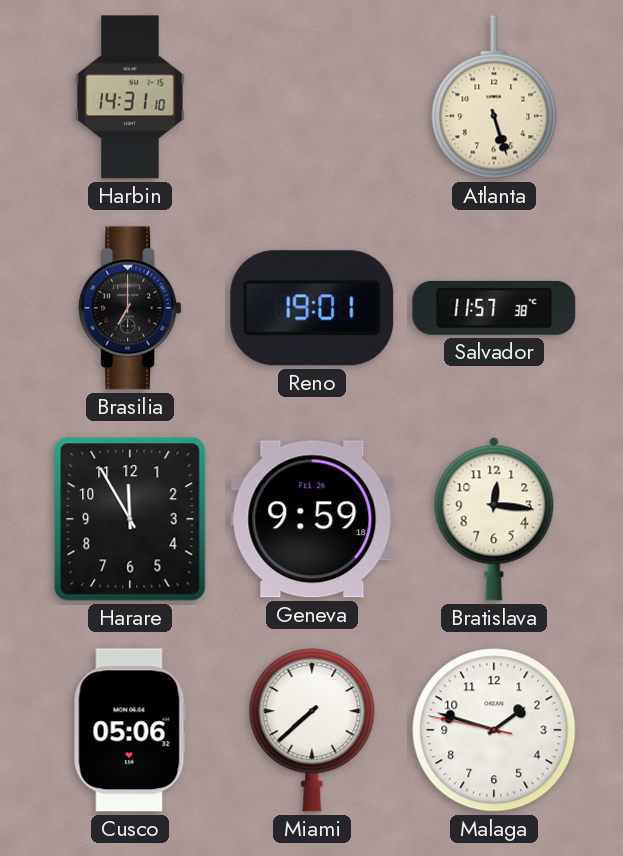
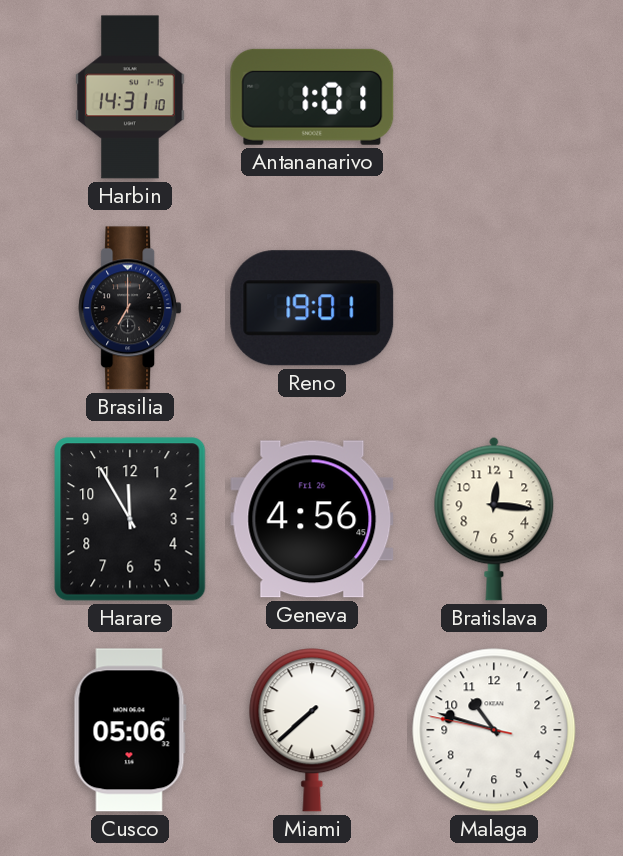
Antananarivo: none -> 1:01
Atlanta: 5:27 -> none
Salvador: 11:57 -> none
Geneva: 9:59 -> 4:56
Malaga: 1:47 -> 10:47
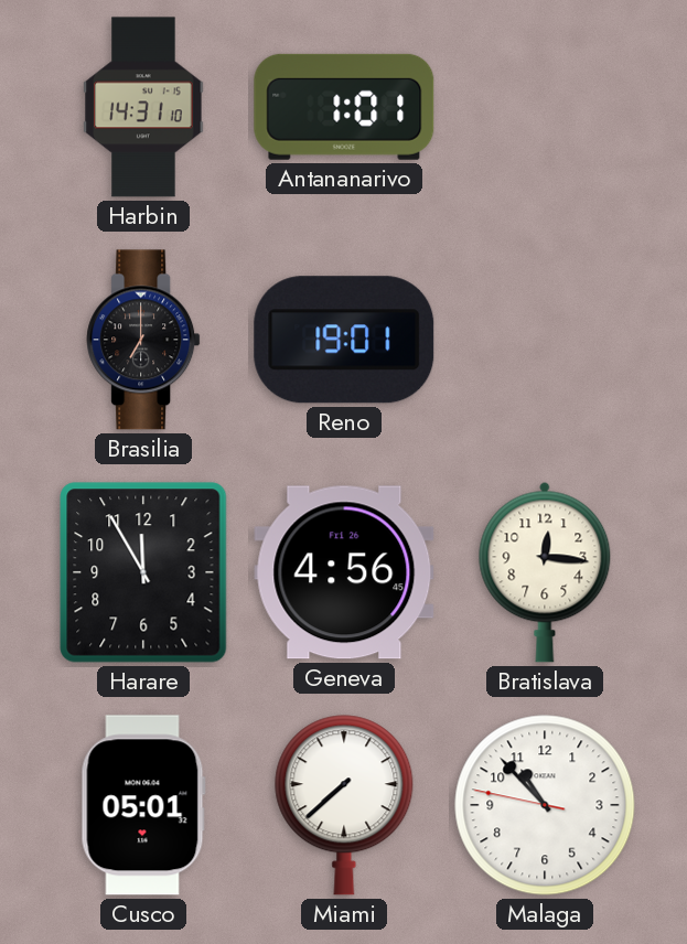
Cusco: 05:06 -> 05:01
Malaga: 10:47 -> 10:52
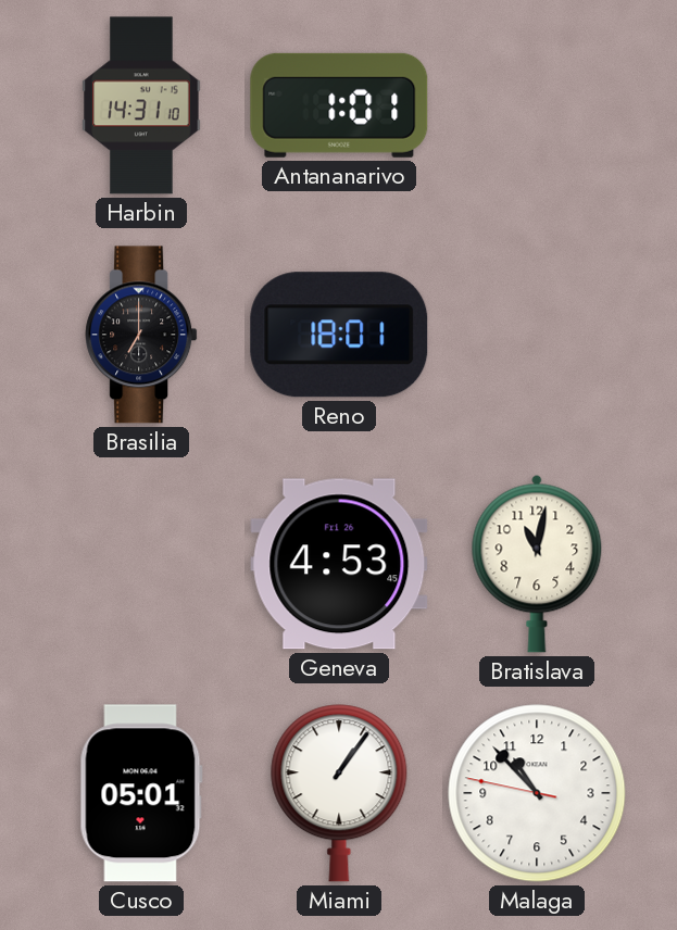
Reno: 19:01 -> 18:01
Harare: 11:55 -> none
Geneva: 4:56 -> 4:53
Bratislava: 12:16 -> 11:02
Miami: 7:38 -> 1:06
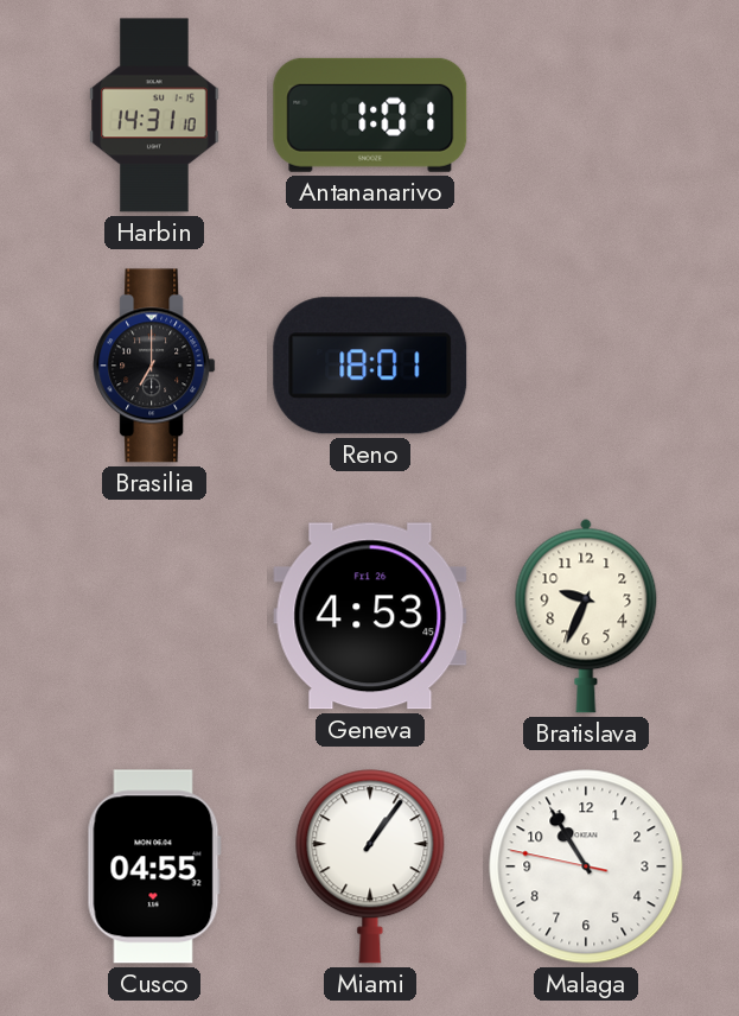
Bratislava: 11:02 -> 9:34
Cusco: 05:01 -> 04:55
Malaga: 10:52 -> 10:54
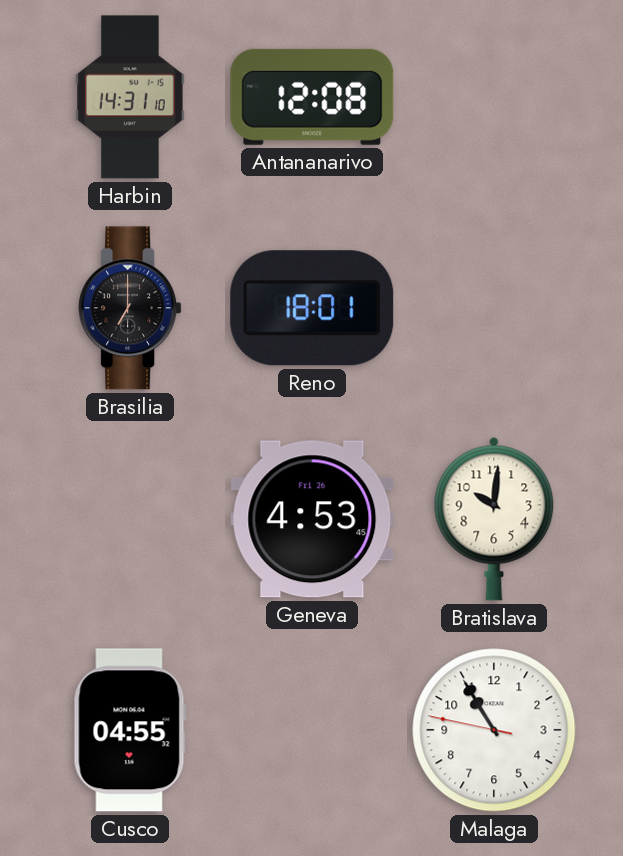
Antananarivo: 1:01 -> 12:08
Bratislava: 9:34 -> 10:01
Miami: 1:06 -> none
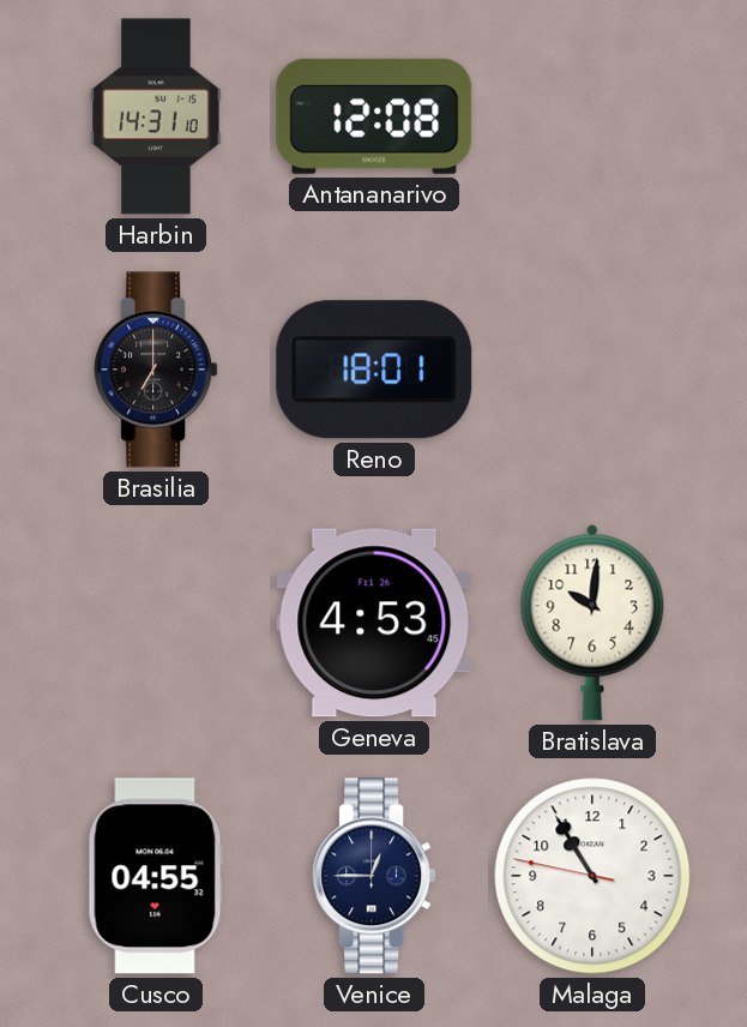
Venice: none -> 12:45
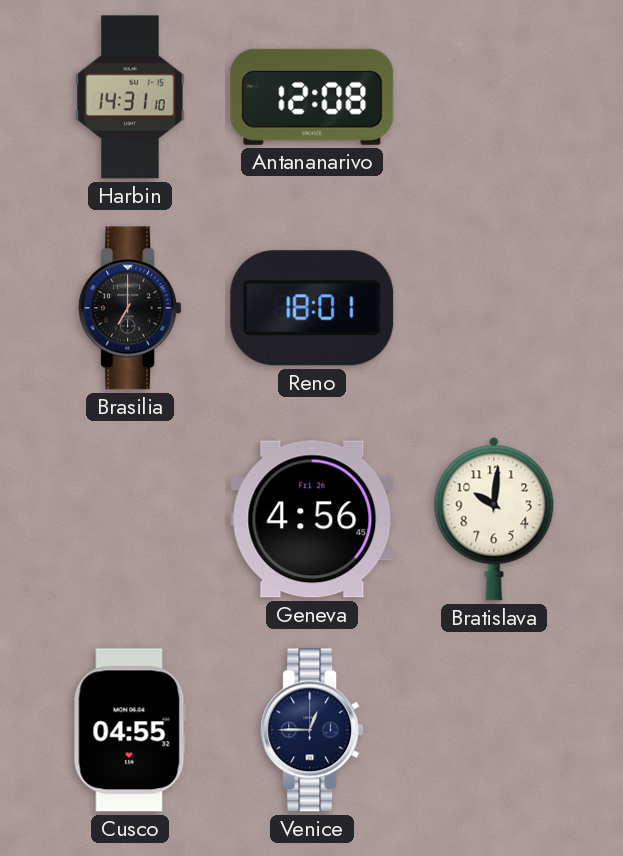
Geneva: 4:53 -> 4:56
Malaga: 10:54 -> none
